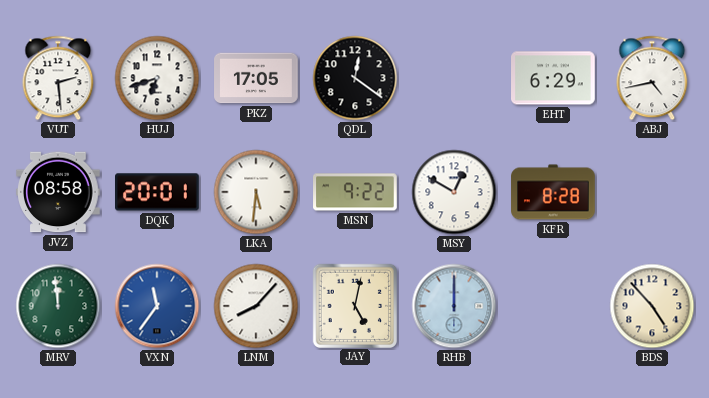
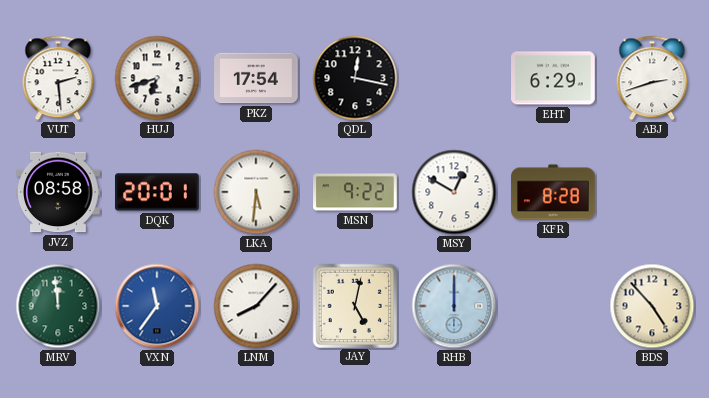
PKZ: 17:05 -> 17:54
QDL: 12:21 -> 12:17
ABJ: 4:43 -> 2:42
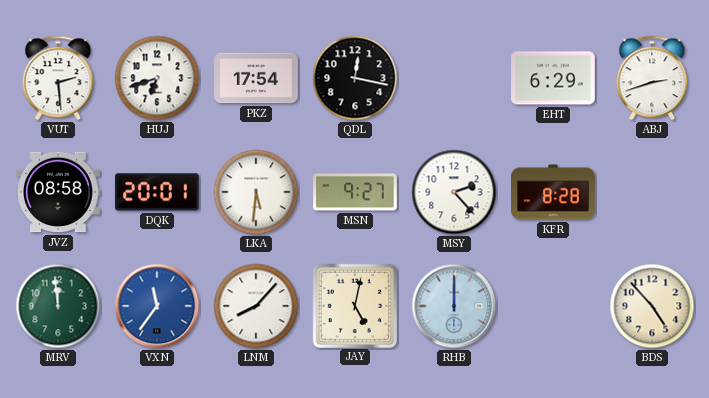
MSN: 9:22 -> 9:27
MSY: 12:50 -> 2:23
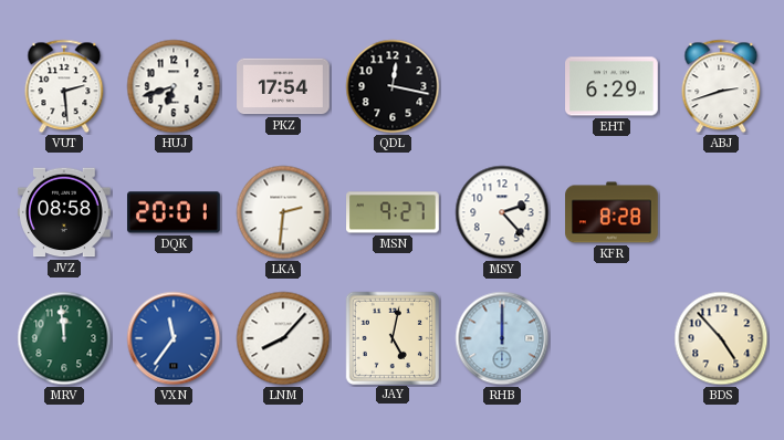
LKA: 5:31 -> 2:31
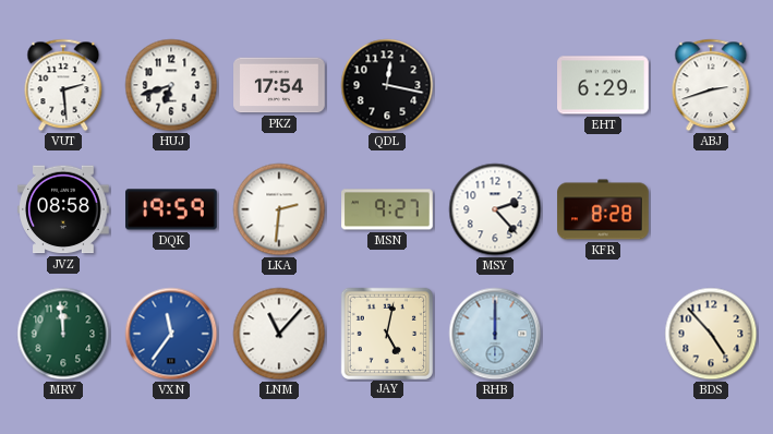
DQK: 20:01 -> 19:59
LNM: 8:07 -> 11:07
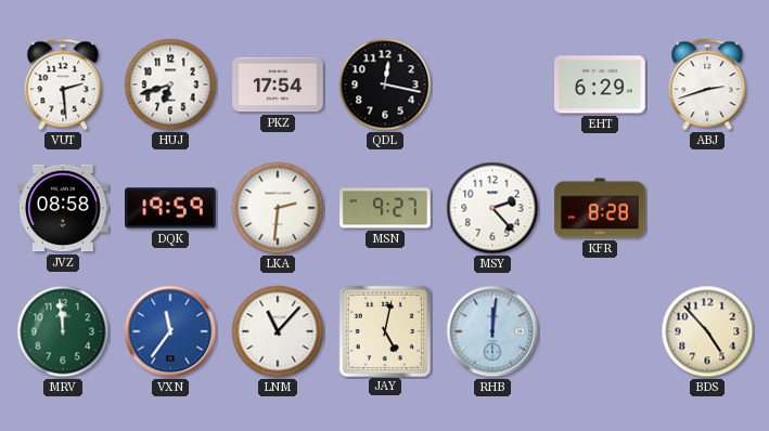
RHB: 12:00 -> 12:01
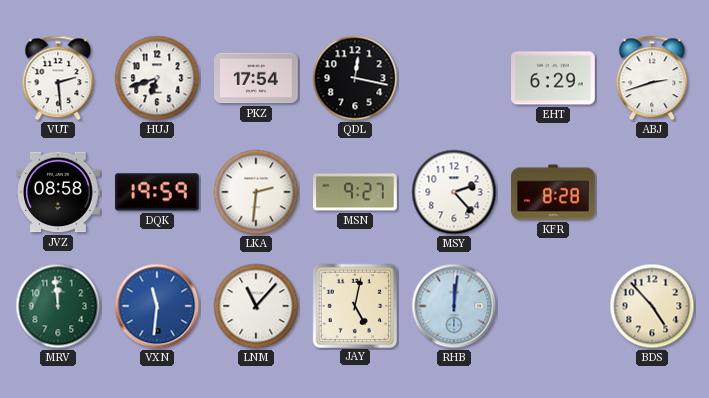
VXN: 11:36 -> 11:31
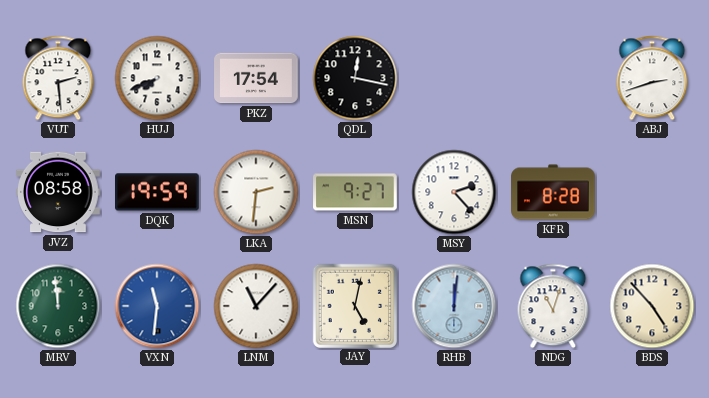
HUJ: 6:42 -> 7:41
EHT: 6:29 -> none
NDG: none -> 11:03
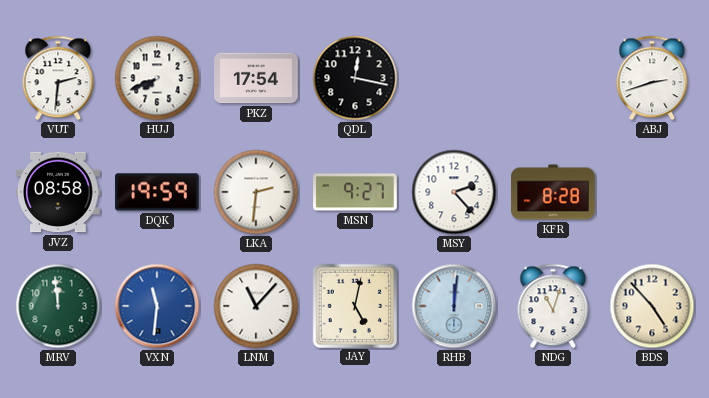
VUT: 2:29 -> 2:31
